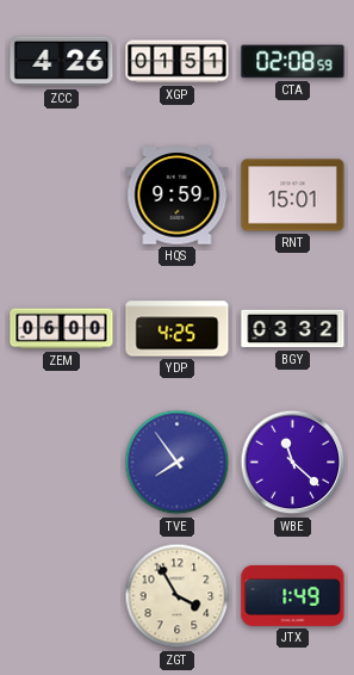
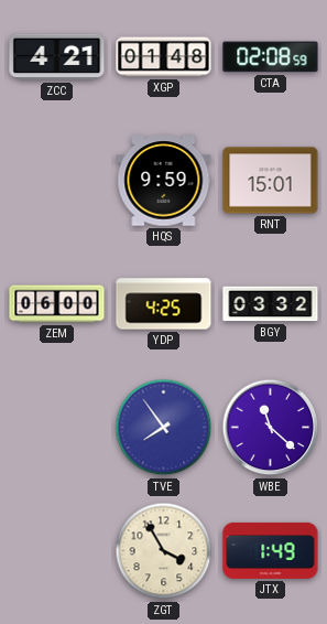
ZCC: 4:26 -> 4:21
XGP: 01:51 -> 01:48
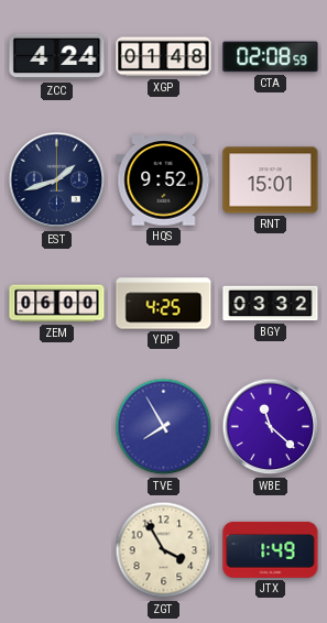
ZCC: 4:21 -> 4:24
EST: none -> 1:42
HQS: 9:59 -> 9:52
TVE: 7:54 -> 7:55
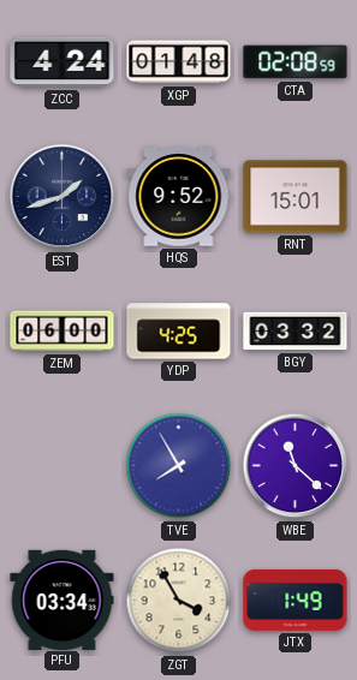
PFU: none -> 03:34
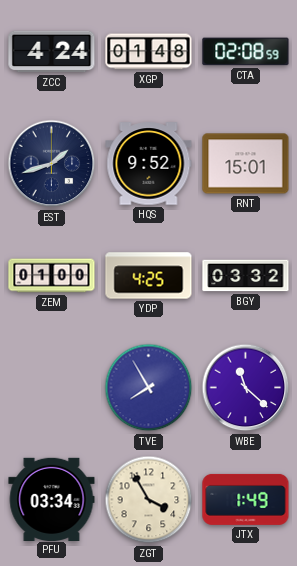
ZEM: 06:00 -> 01:00
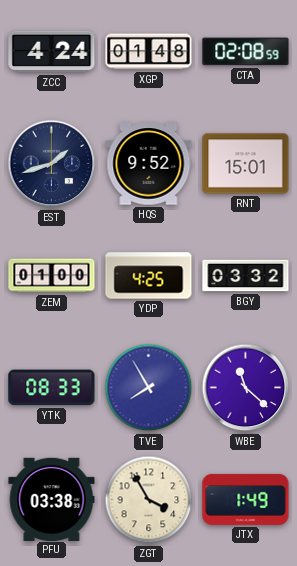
YTK: none -> 08:33
PFU: 03:34 -> 03:38
